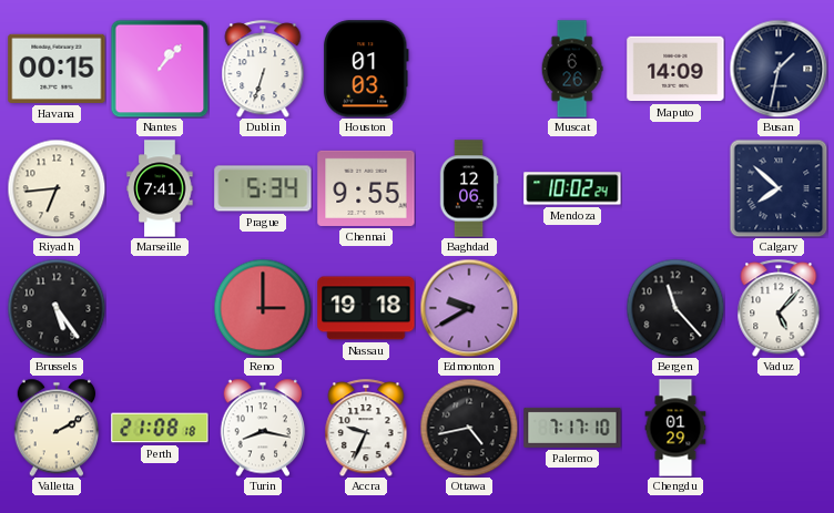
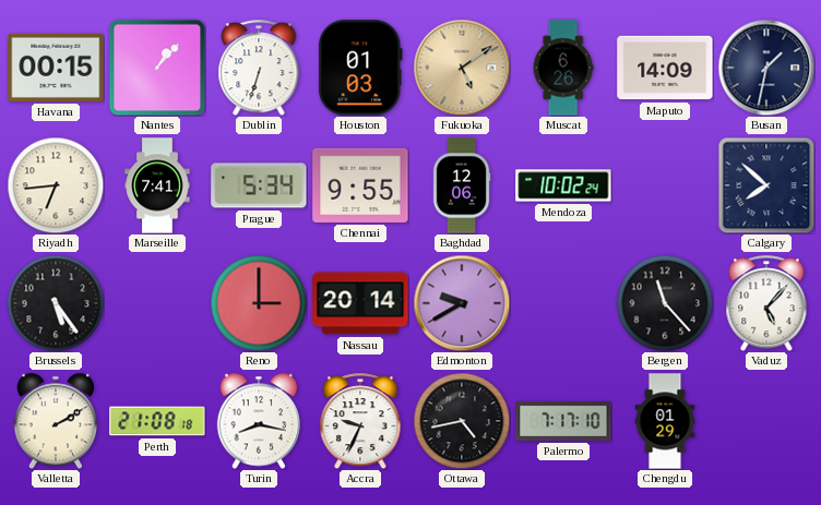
Fukuoka: none -> 5:09
Nassau: 19:18 -> 20:14
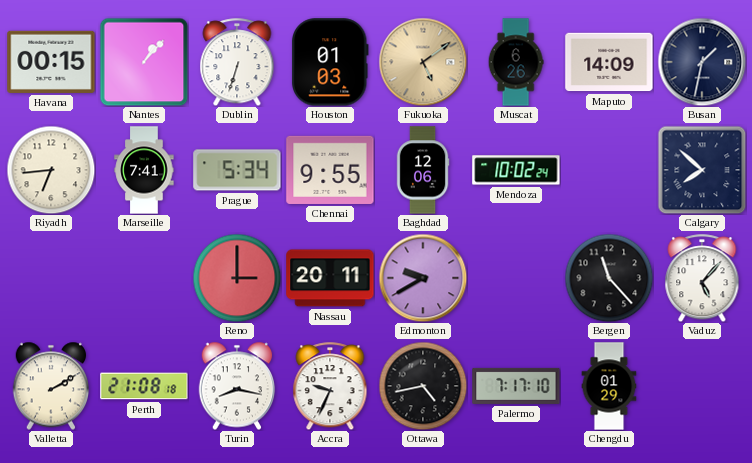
Brussels: 5:24 -> none
Nassau: 20:14 -> 20:11
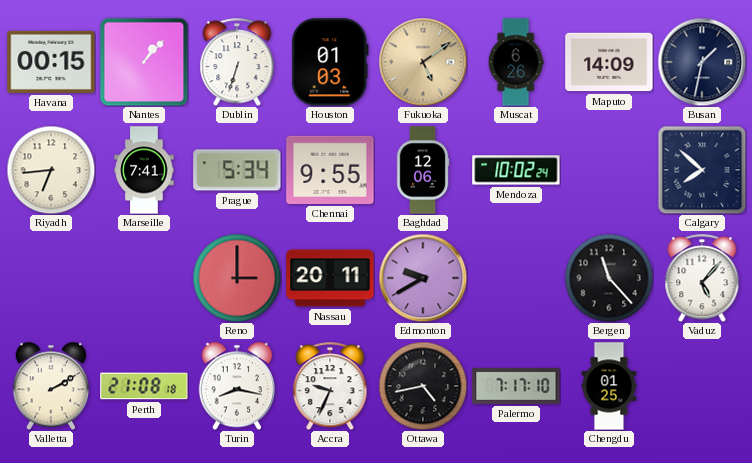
Chengdu: 01:29 -> 01:25
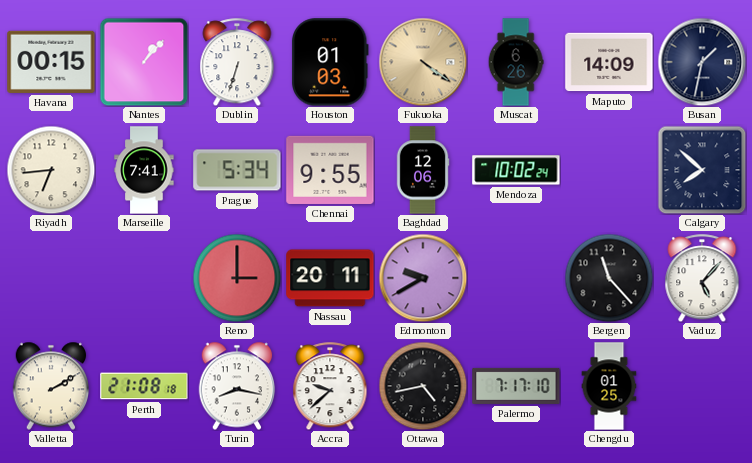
Fukuoka: 5:09 -> 4:21
Accra: 9:34 -> 9:38
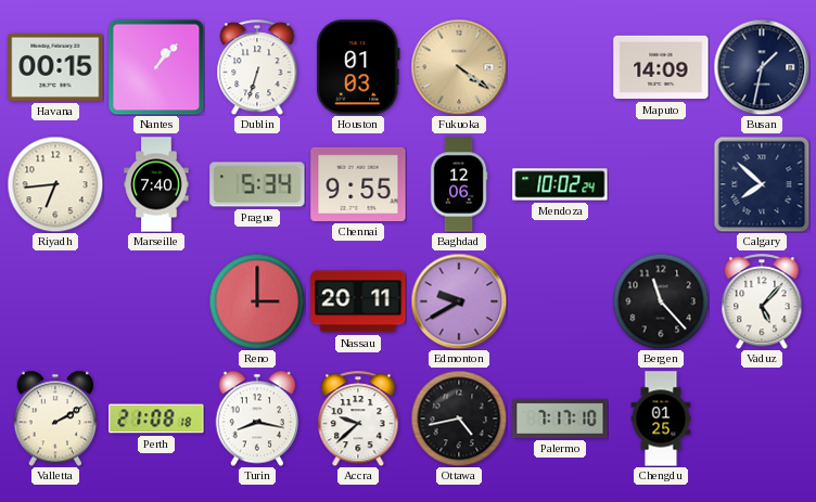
Muscat: 6:26 -> none
Marseille: 7:41 -> 7:40
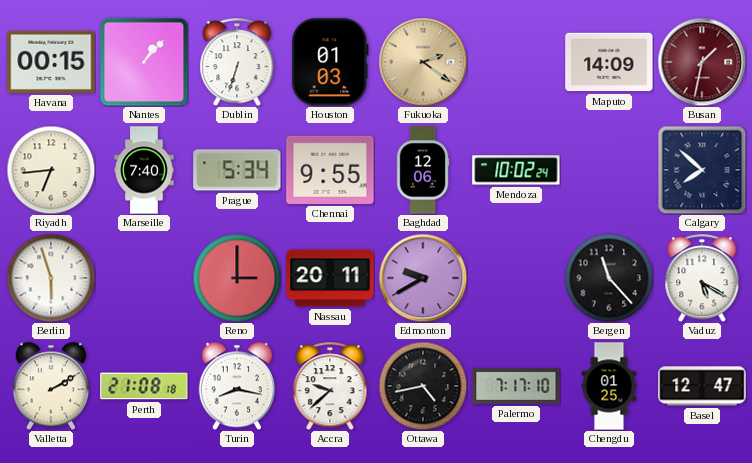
Fukuoka: 4:21 -> 2:21
Busan dial: navy -> burgundy
Berlin: none -> 5:57
Vaduz: 5:07 -> 5:20
Basel: none -> 12:47
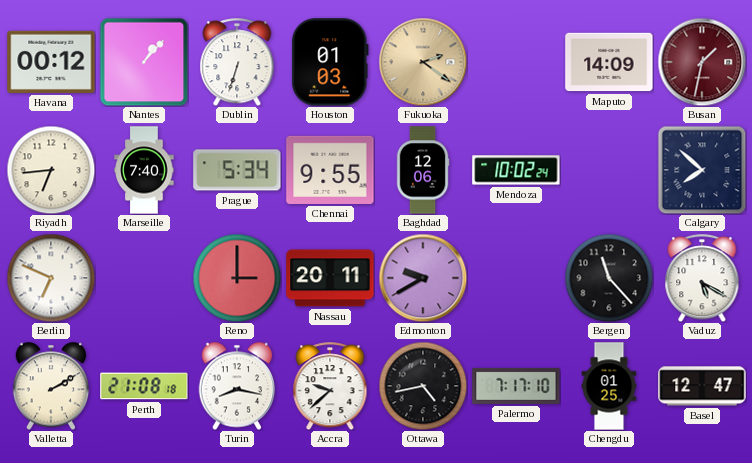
Havana: 00:15 -> 00:12
Berlin: 5:57 -> 6:49
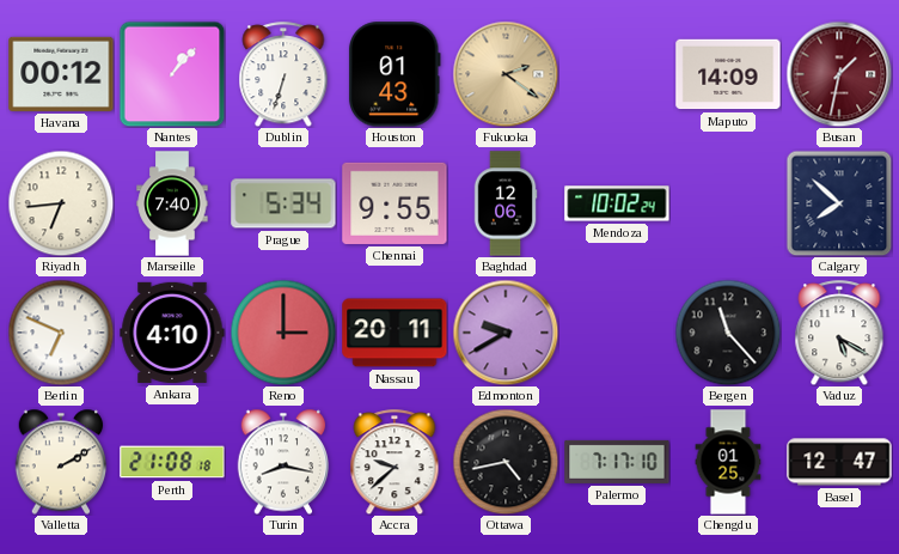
Houston: 01:03 -> 01:43
Ankara: none -> 4:10
